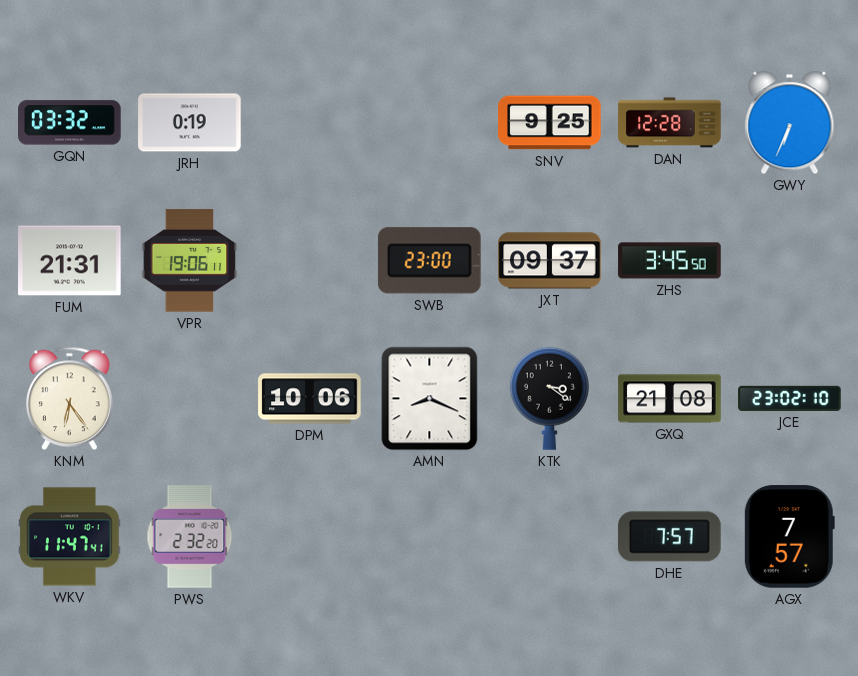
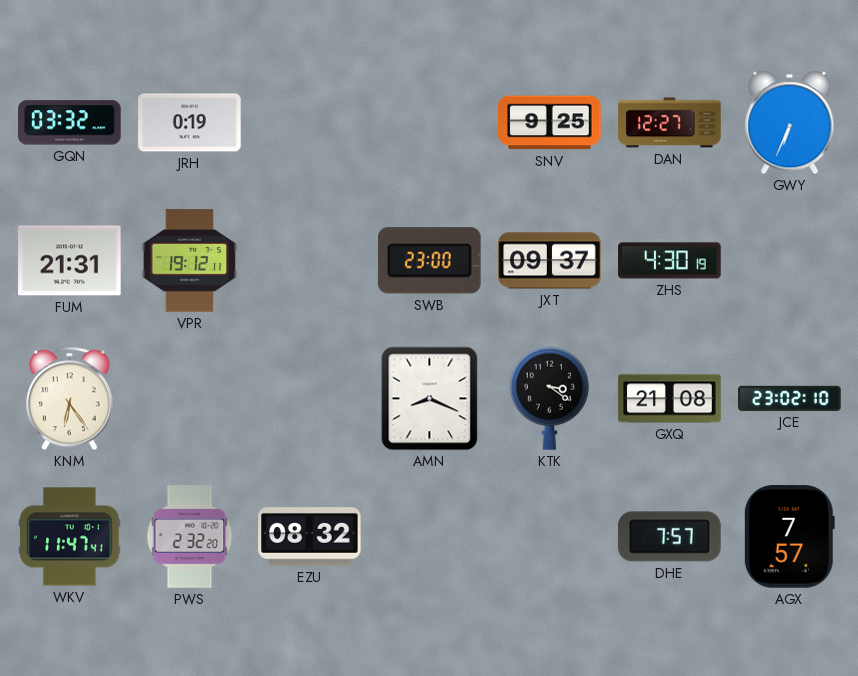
DAN: 12:28 -> 12:27
VPR: 19:06 -> 19:12
ZHS: 3:45 -> 4:30
DPM: 10:06 -> none
EZU: none -> 08:32
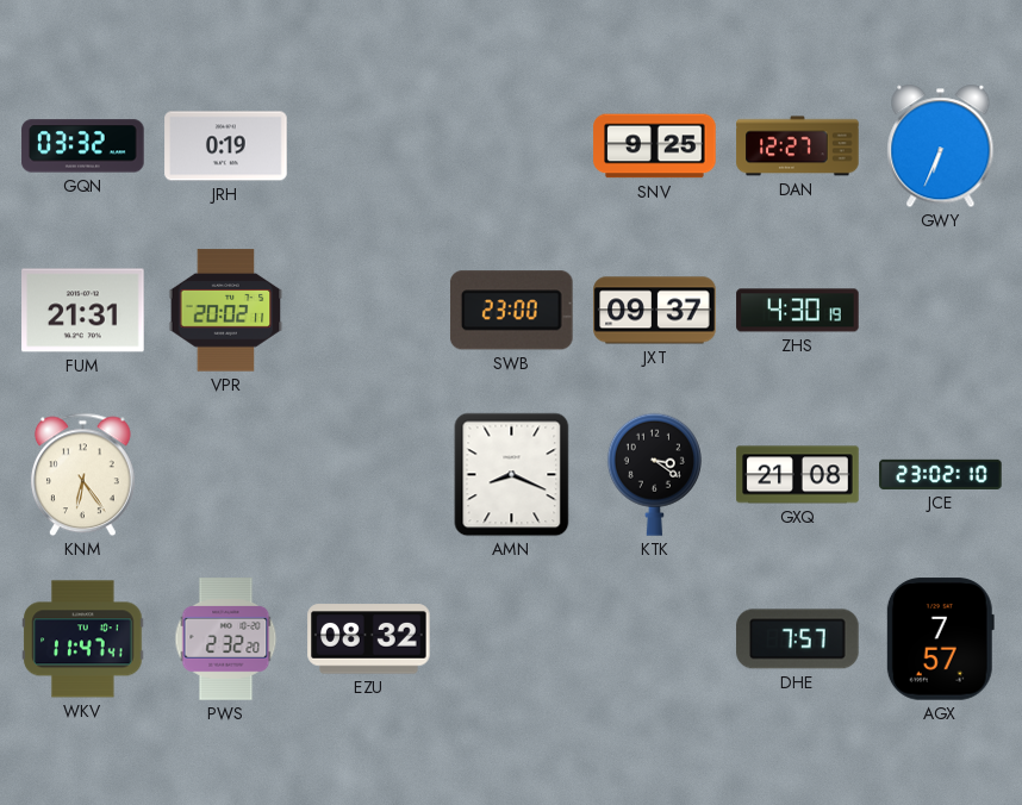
VPR: 19:12 -> 20:02
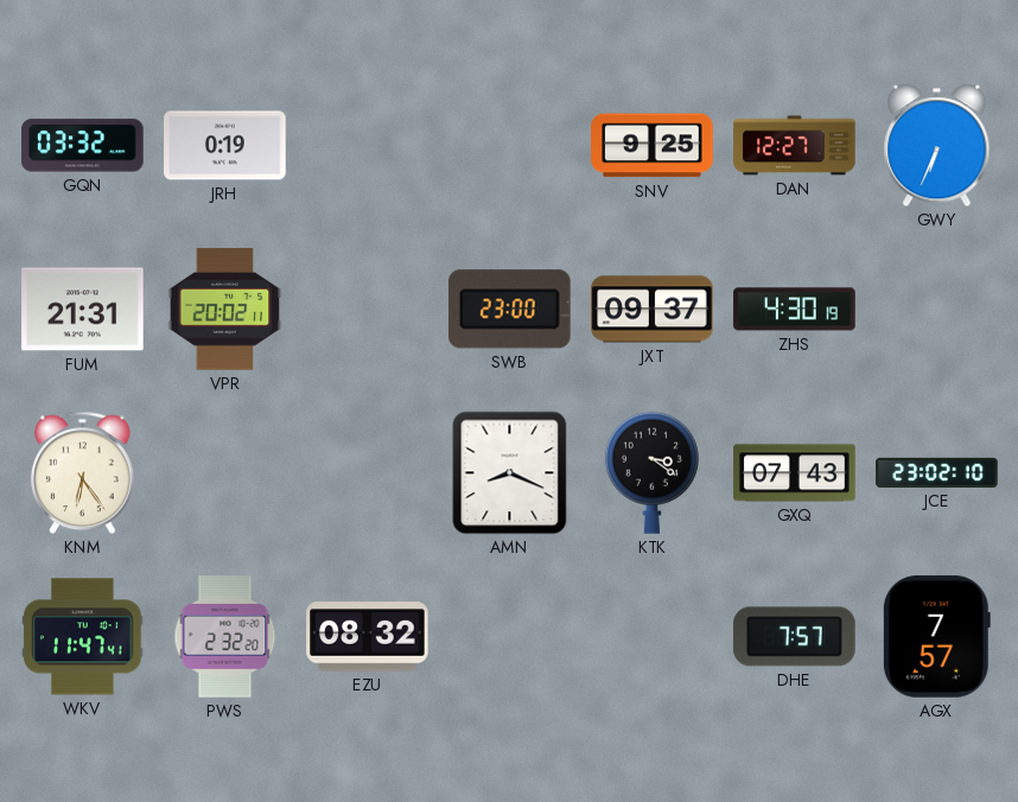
GXQ: 21:08 -> 07:43
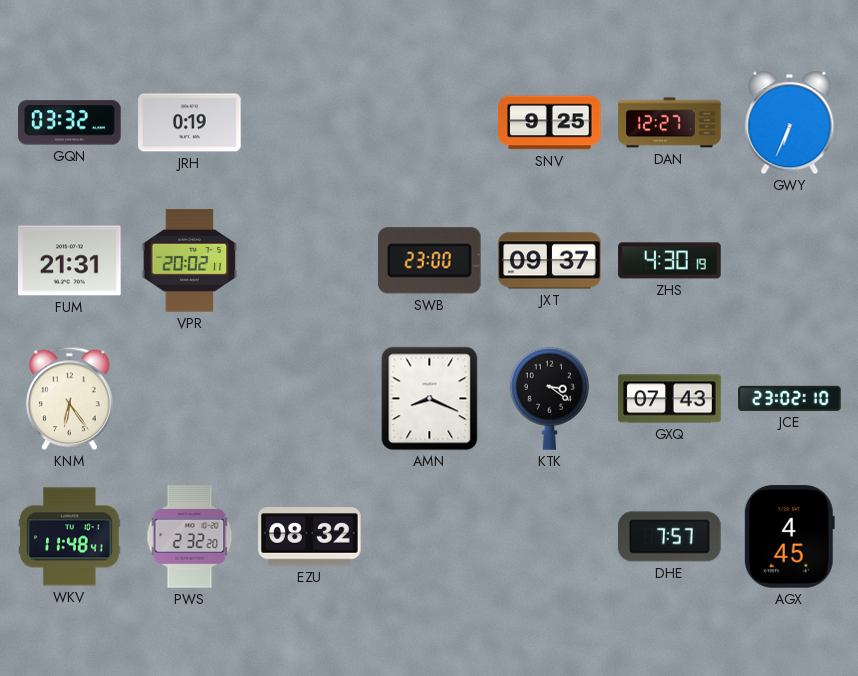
WKV: 11:47 -> 11:48
AGX: 7:57 -> 4:45
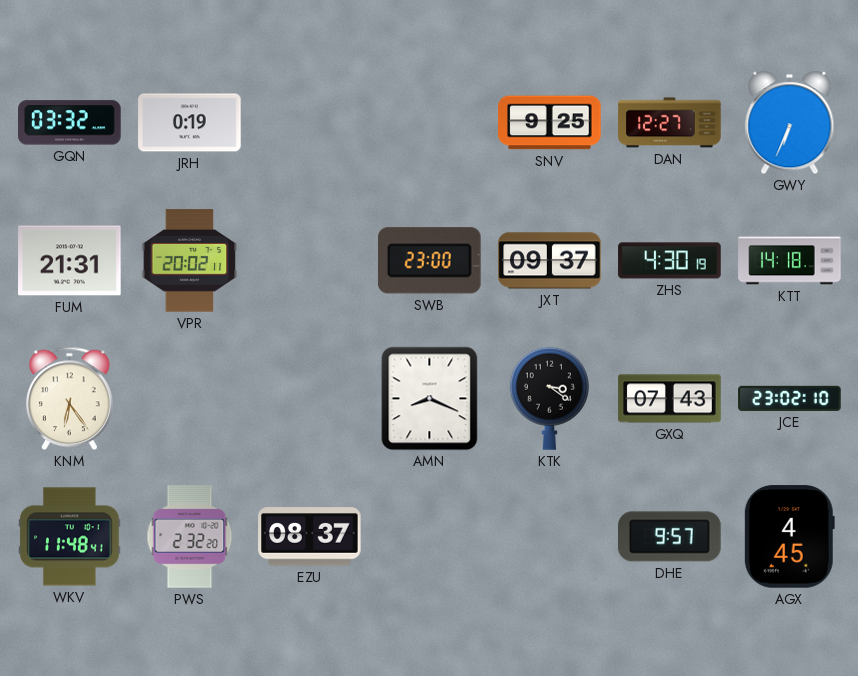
KTT: none -> 14:18
EZU: 08:32 -> 08:37
DHE: 7:57 -> 9:57
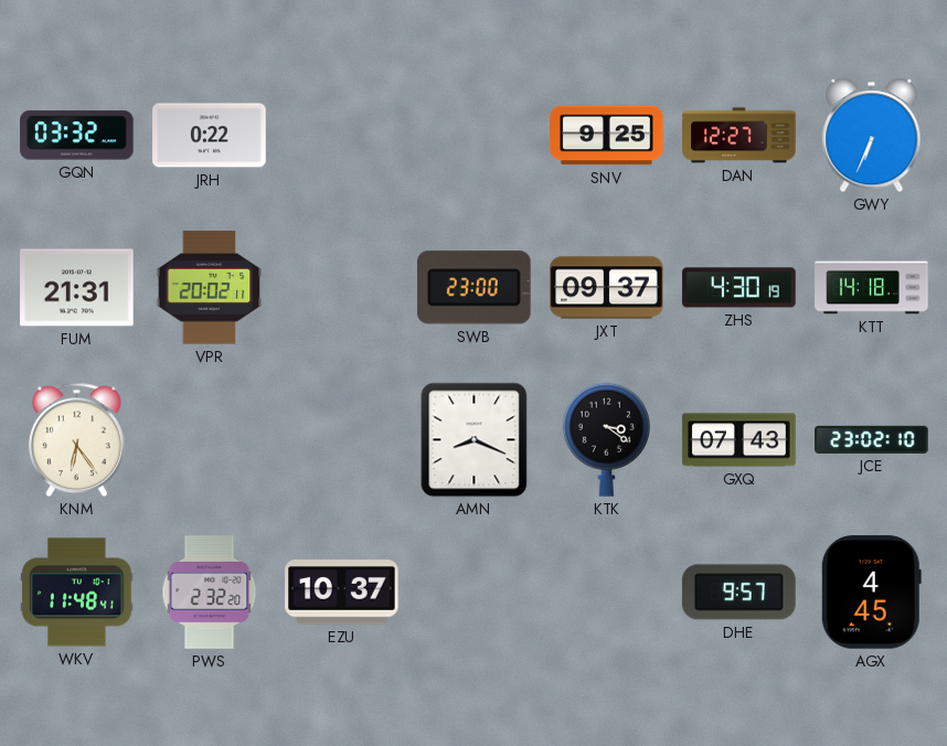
JRH: 0:19 -> 0:22
EZU: 08:37 -> 10:37
